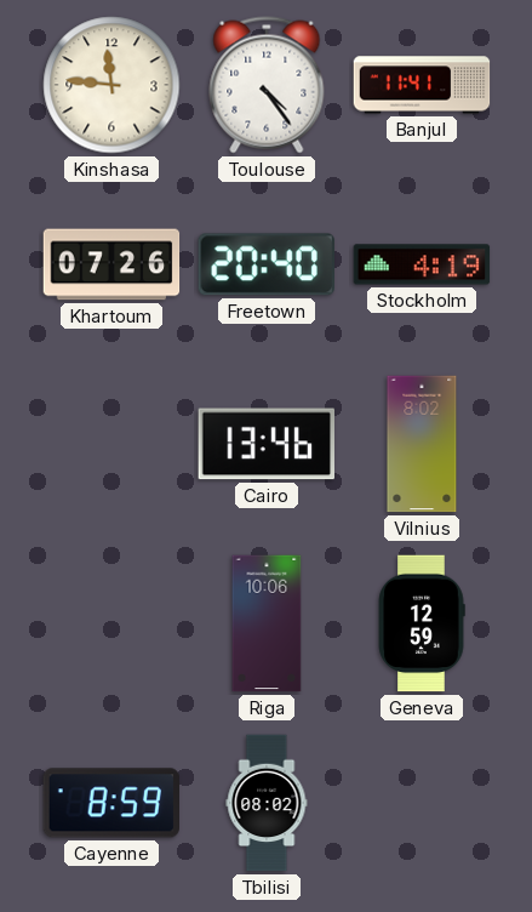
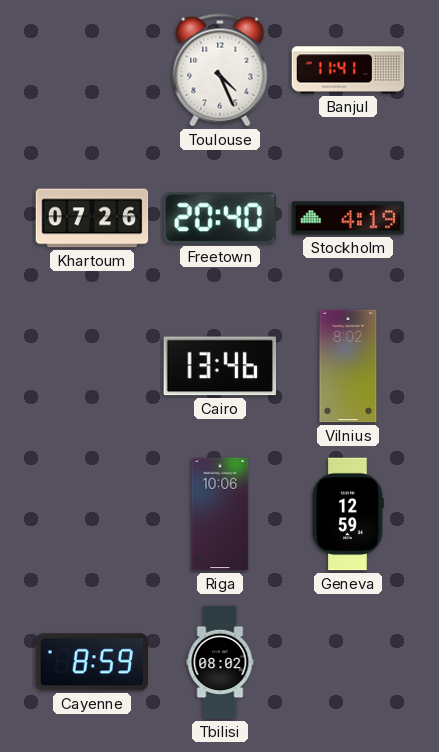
Kinshasa: 11:46 -> none
Toulouse: 4:24 -> 4:26
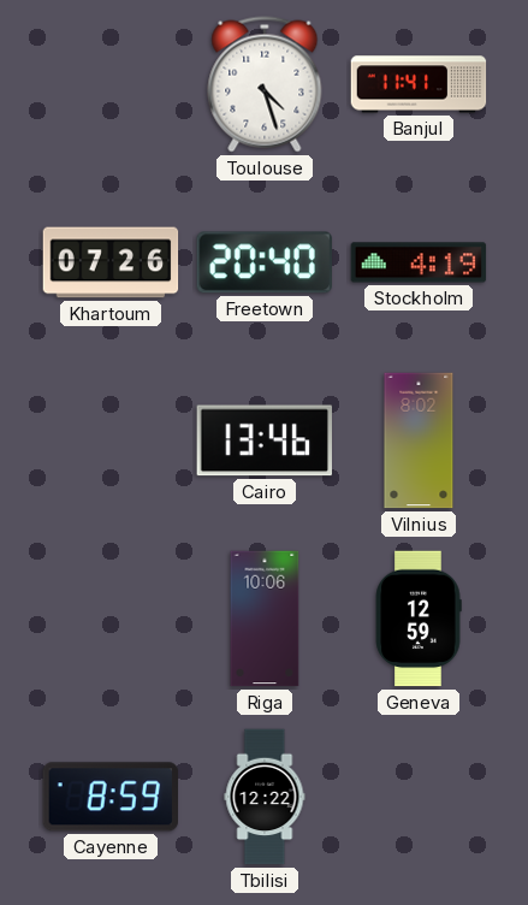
Toulouse: 4:26 -> 4:27
Tbilisi: 08:02 -> 12:22
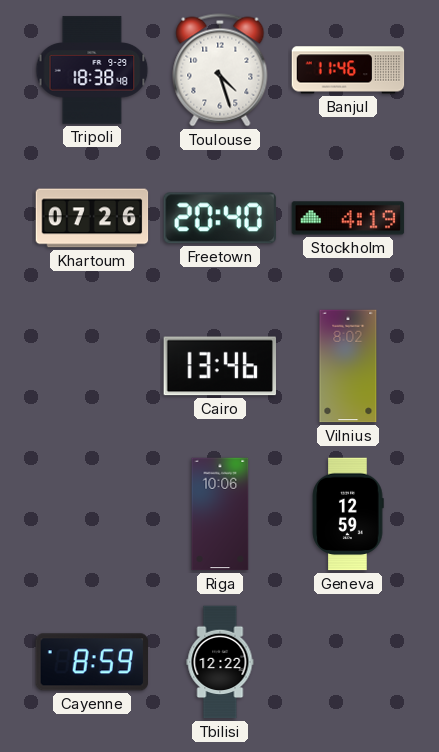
Tripoli: none -> 18:38
Banjul: 11:41 -> 11:46
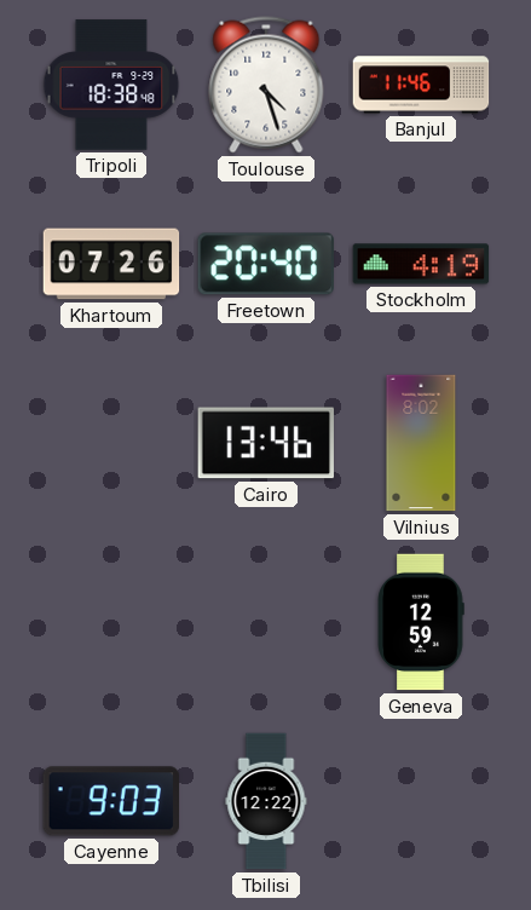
Riga: 10:06 -> none
Cayenne: 8:59 -> 9:03
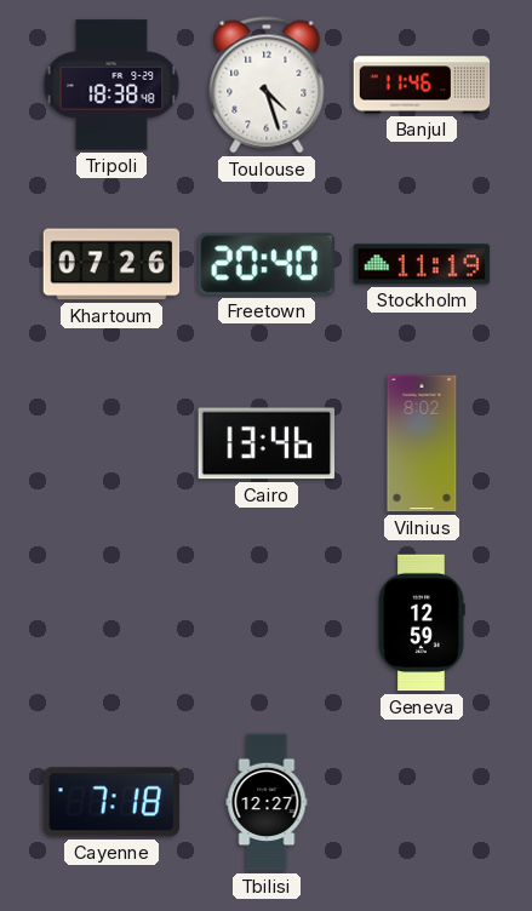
Stockholm: 4:19 -> 11:19
Cayenne: 9:03 -> 7:18
Tbilisi: 12:22 -> 12:27
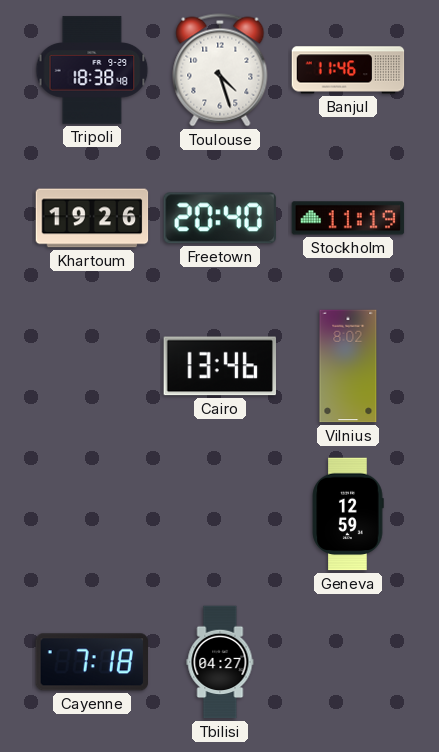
Khartoum: 07:26 -> 19:26
Tbilisi: 12:27 -> 04:27
